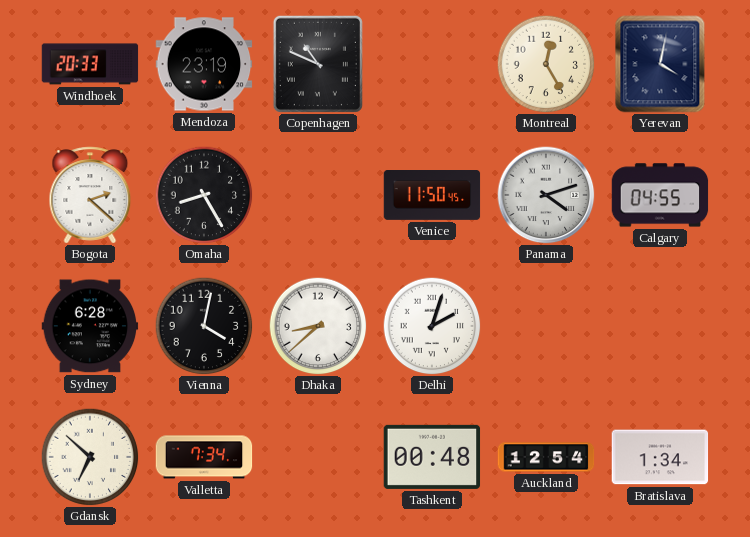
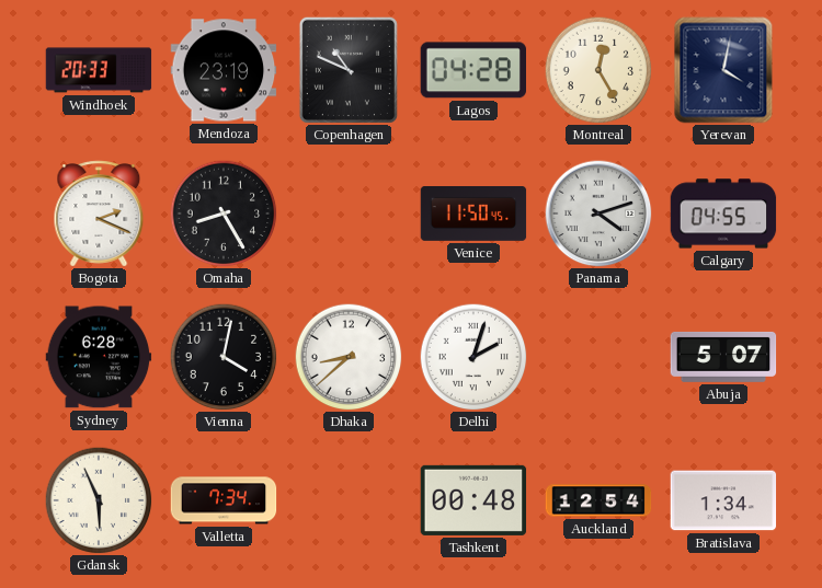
Lagos: none -> 04:28
Bogota: 2:22 -> 2:19
Abuja: none -> 5:07
Gdansk: 6:52 -> 5:56
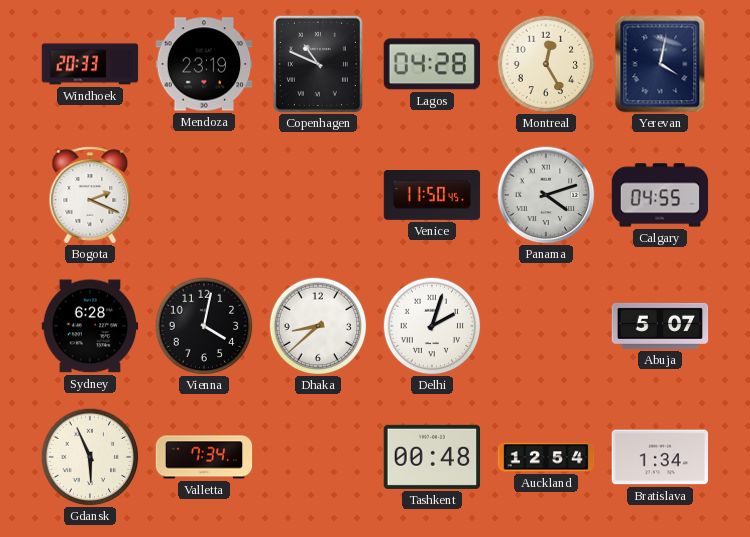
Omaha: 8:25 -> none
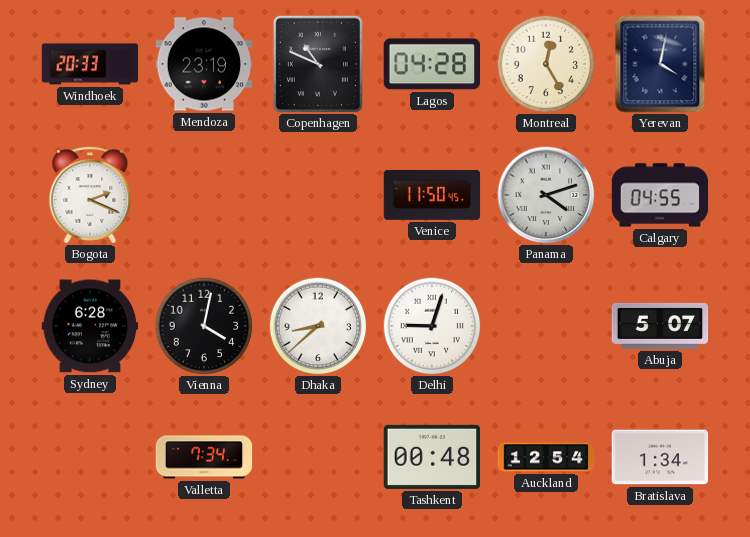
Delhi: 2:03 -> 9:03
Gdansk: 5:56 -> none
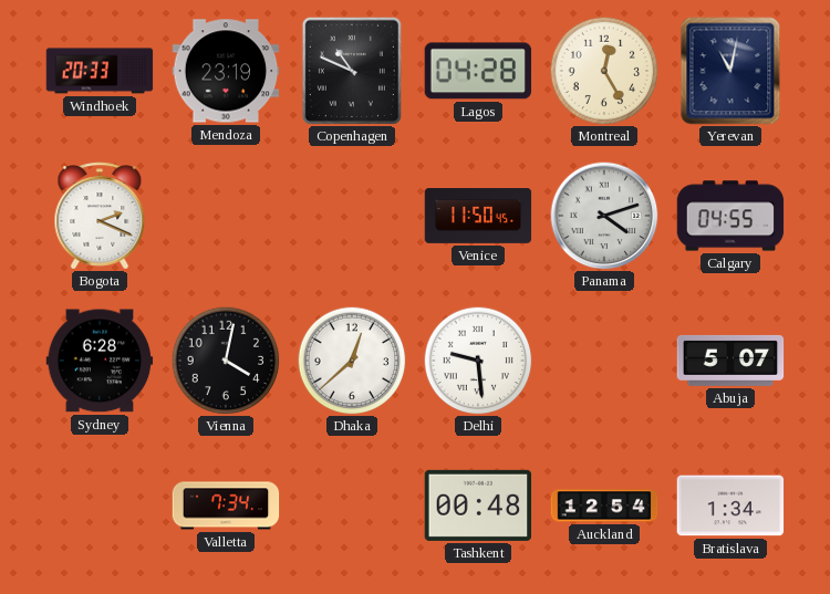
Yerevan: 4:02 -> 11:02
Dhaka: 8:38 -> 12:38
Delhi: 9:03 -> 9:29
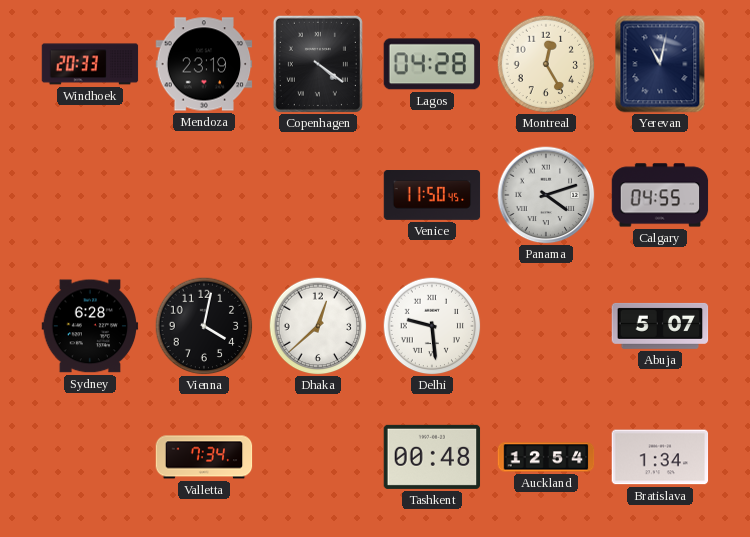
Copenhagen: 10:49 -> 4:21
Bogota: 2:19 -> none
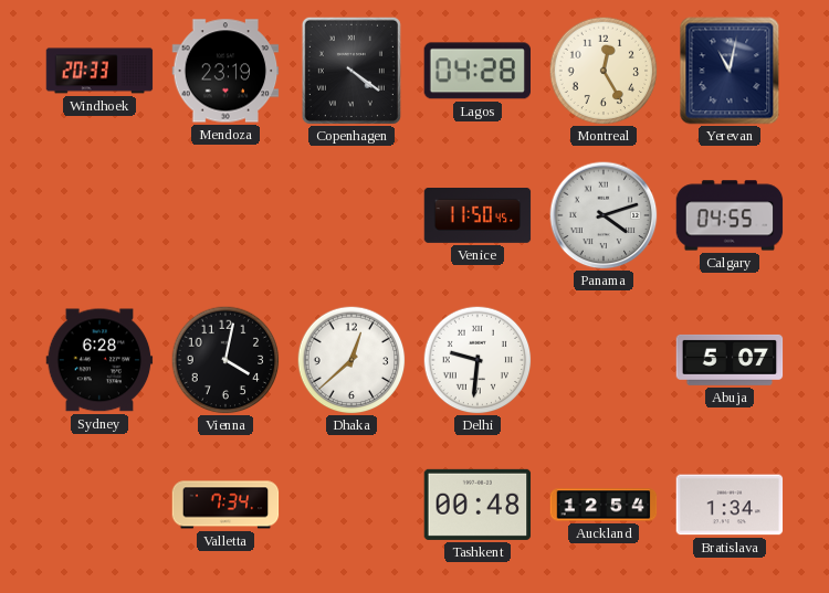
Delhi: 9:29 -> 9:31
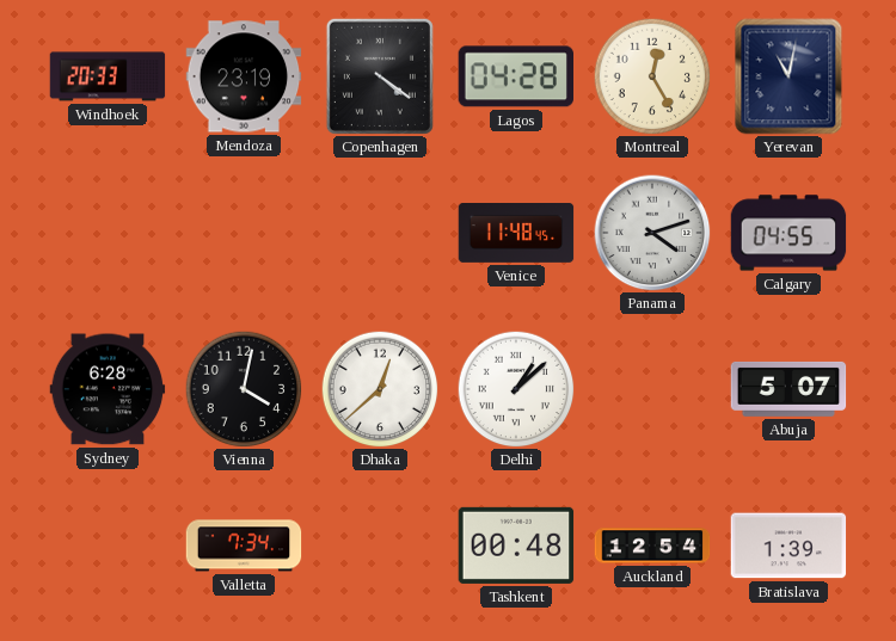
Venice: 11:50 -> 11:48
Delhi: 9:31 -> 1:08
Bratislava: 1:34 -> 1:39
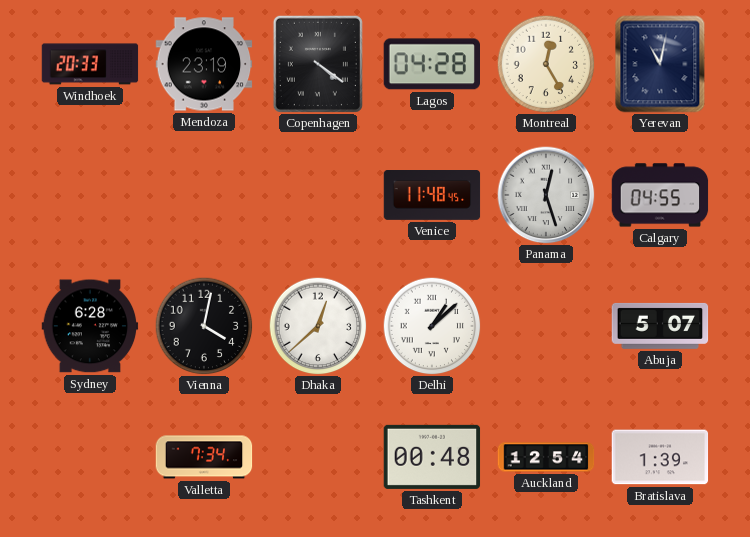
Panama: 4:12 -> 12:27
